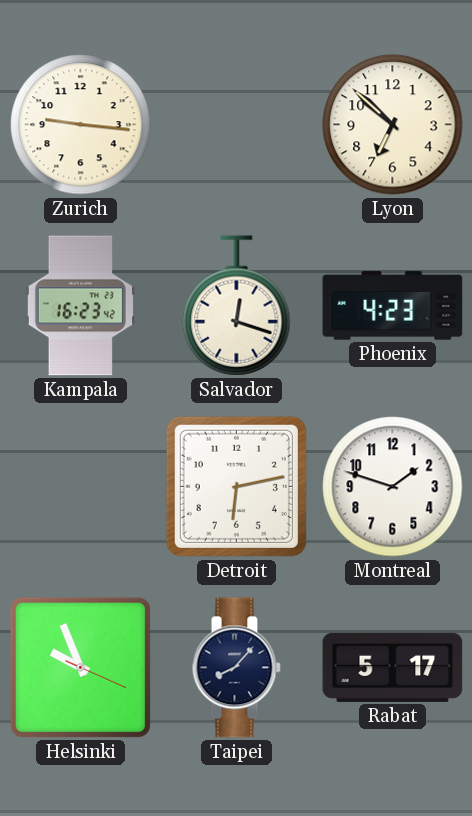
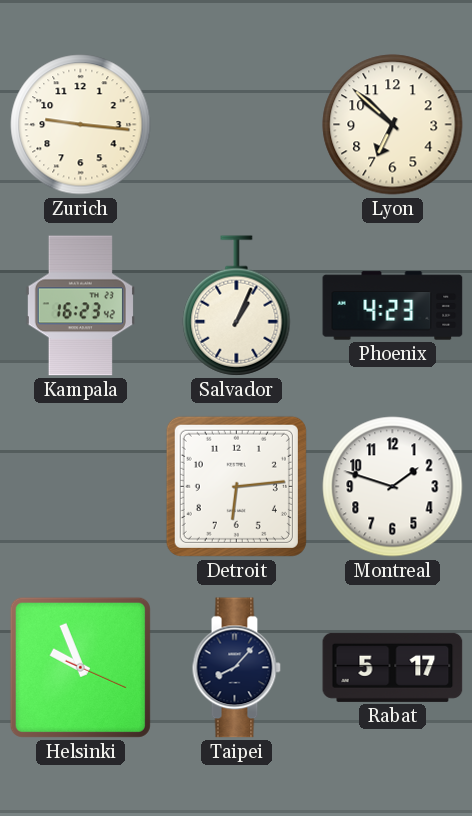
Salvador: 12:18 -> 1:04
Detroit: 6:13 -> 6:14
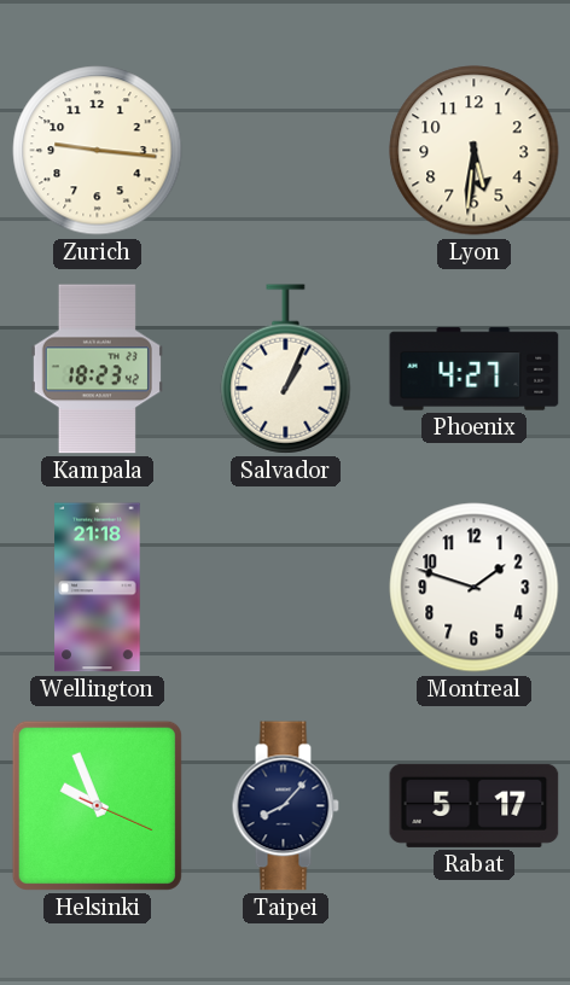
Lyon: 6:52 -> 5:31
Kampala: 16:23 -> 18:23
Phoenix: 4:23 -> 4:27
Wellington: none -> 21:18
Detroit: 6:14 -> none
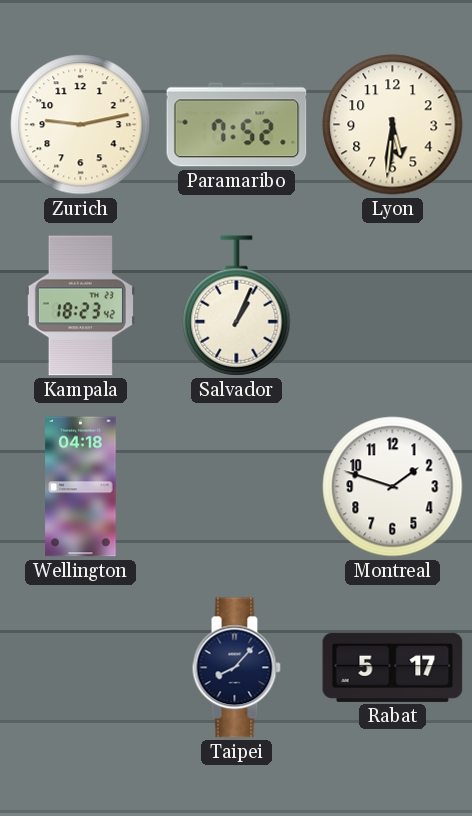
Zurich: 9:16 -> 9:13
Paramaribo: none -> 7:52
Phoenix: 4:27 -> none
Wellington: 21:18 -> 04:18
Helsinki: 9:56 -> none
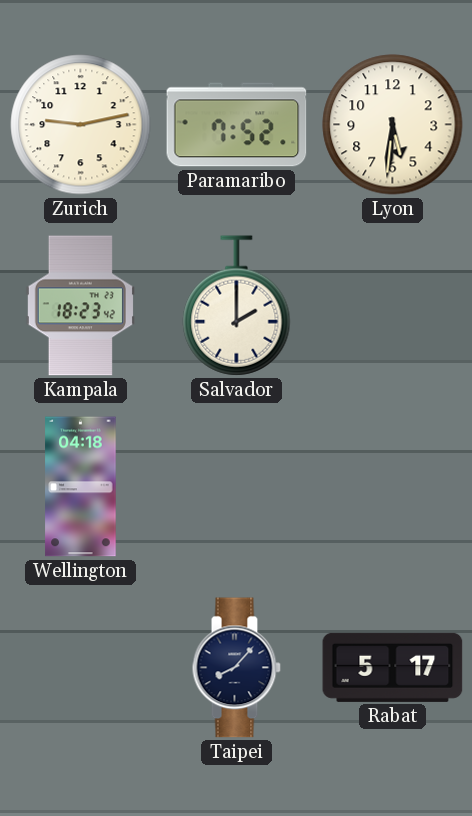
Salvador: 1:04 -> 2:00
Montreal: 1:48 -> none
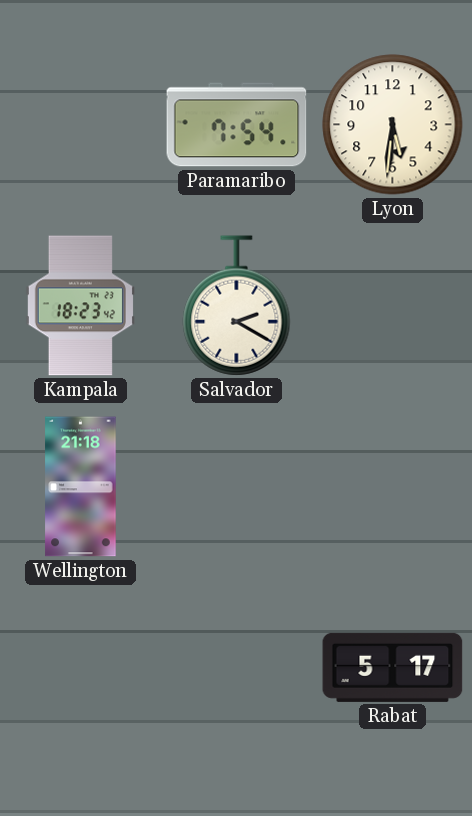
Zurich: 9:13 -> none
Paramaribo: 7:52 -> 7:54
Salvador: 2:00 -> 2:20
Wellington: 04:18 -> 21:18
Taipei: 8:07 -> none
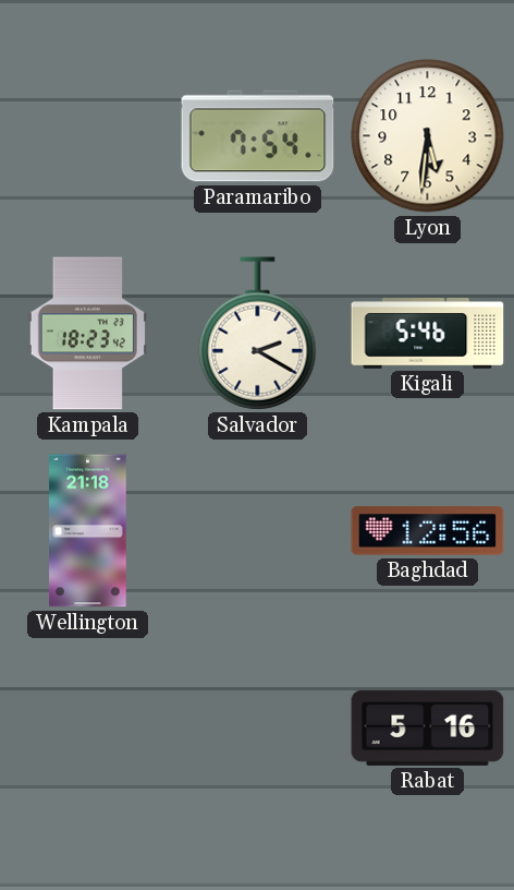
Kigali: none -> 5:46
Baghdad: none -> 12:56
Rabat: 5:17 -> 5:16
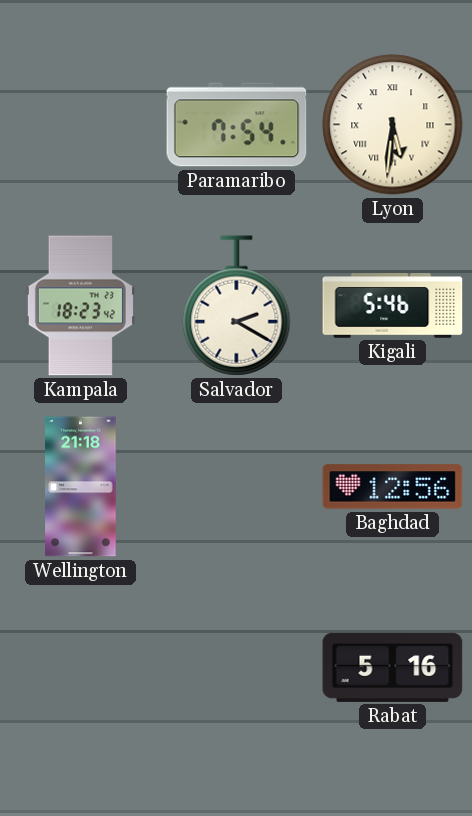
Lyon numerals: Arabic -> Roman
